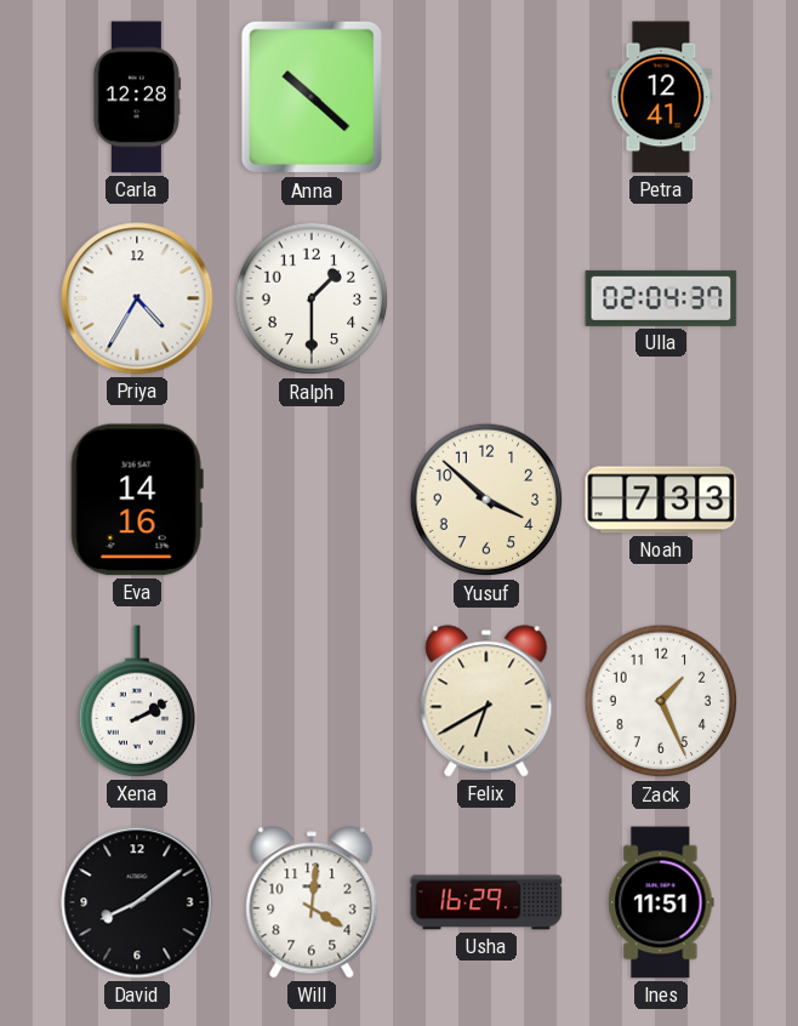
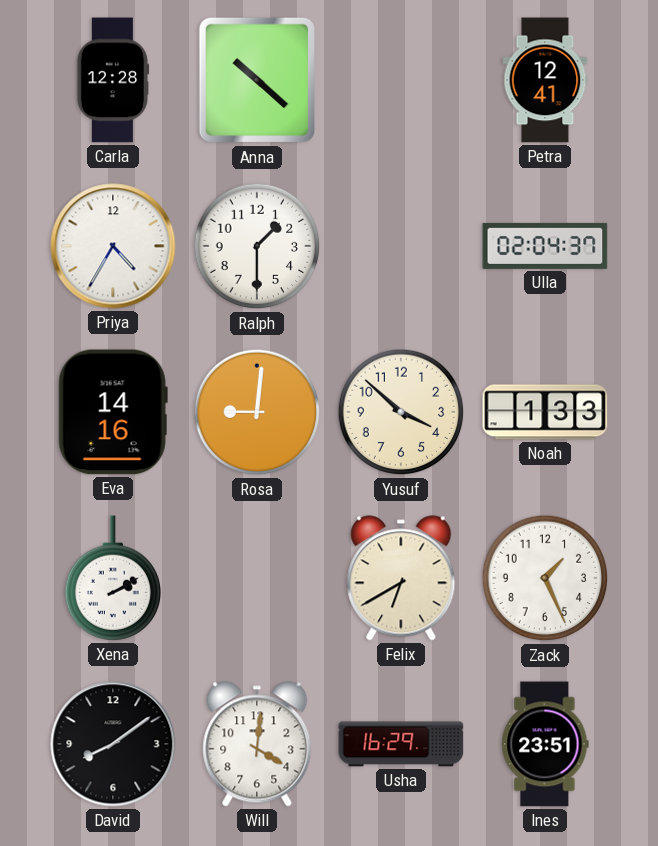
Rosa: none -> 9:01
Noah: 7:33 -> 1:33
Ines: 11:51 -> 23:51
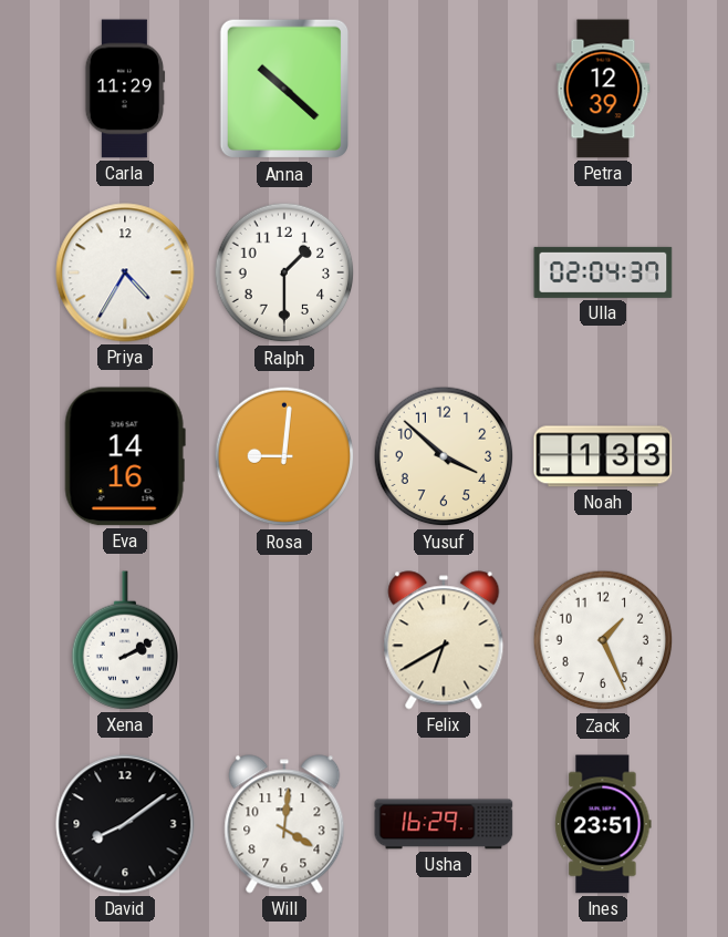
Carla: 12:28 -> 11:29
Petra: 12:41 -> 12:39
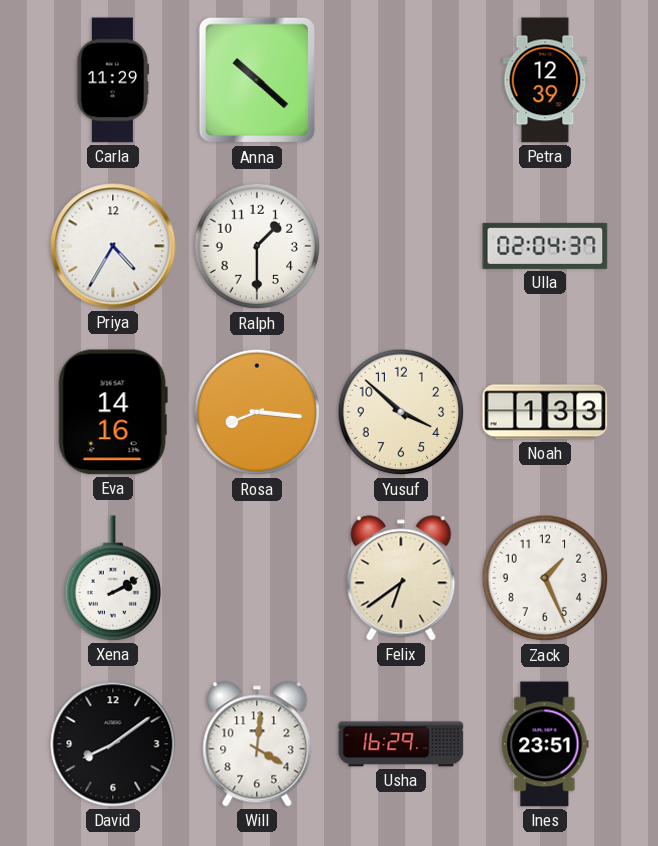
Rosa: 9:01 -> 8:16
Felix: 6:40 -> 6:39
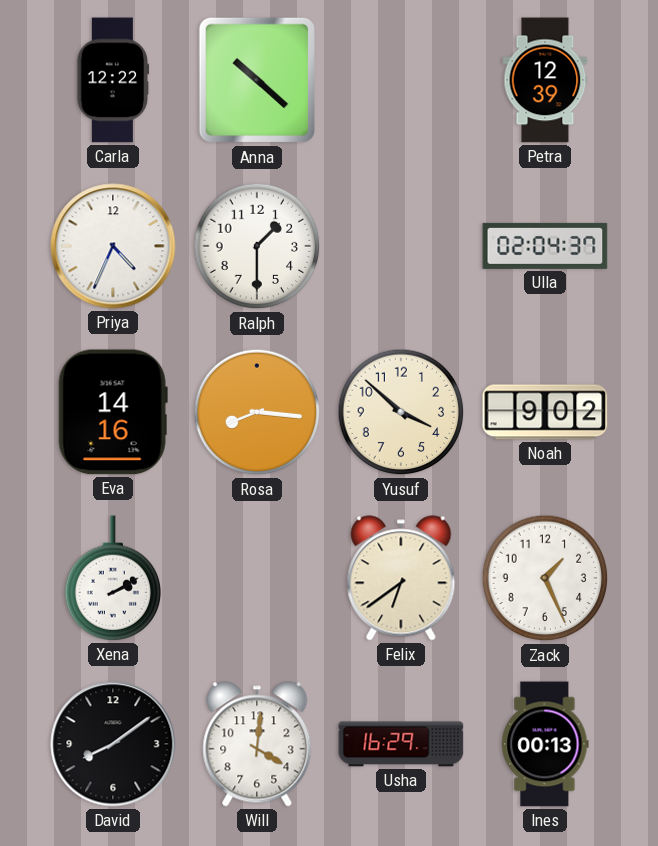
Carla: 11:29 -> 12:22
Priya: 4:35 -> 4:34
Noah: 1:33 -> 9:02
Ines: 23:51 -> 00:13
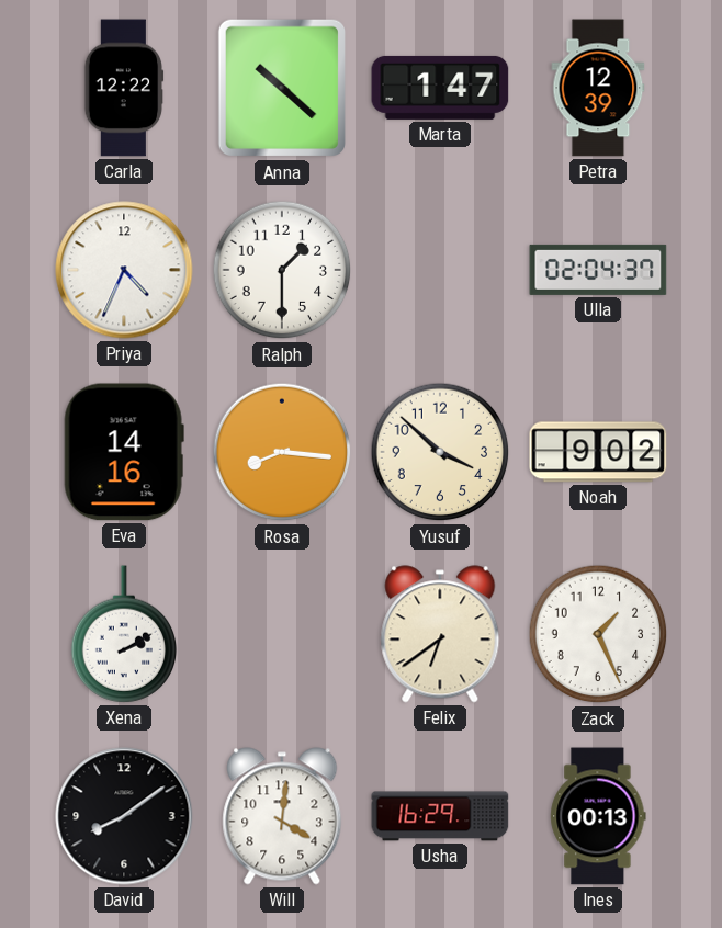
Marta: none -> 1:47
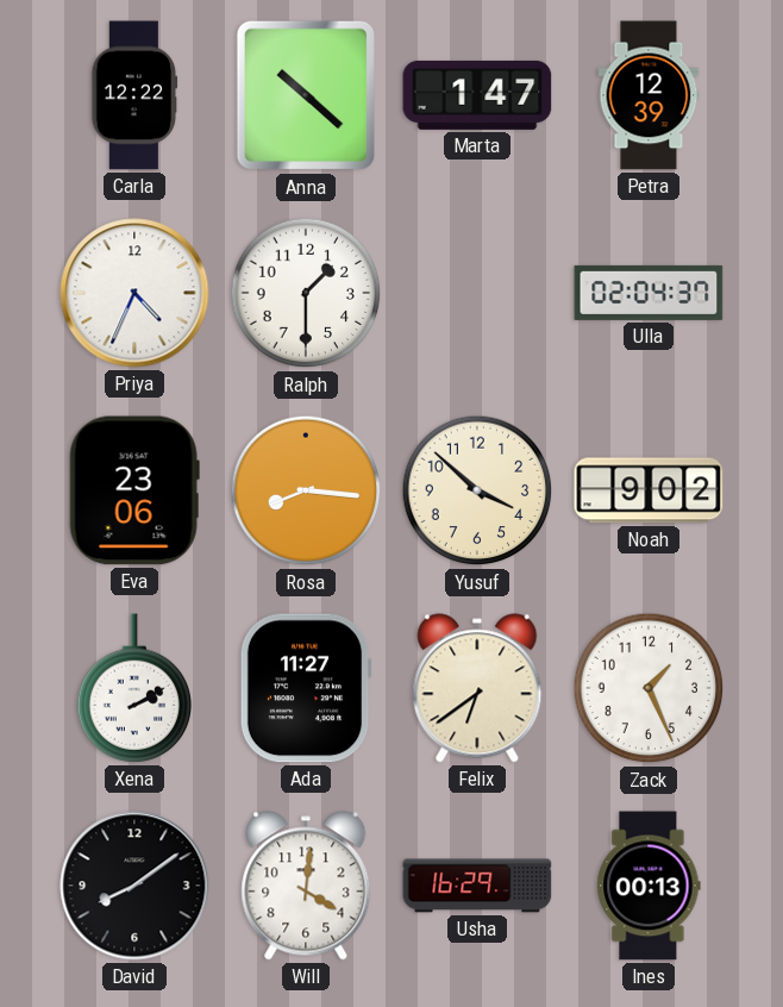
Eva: 14:16 -> 23:06
Ada: none -> 11:27
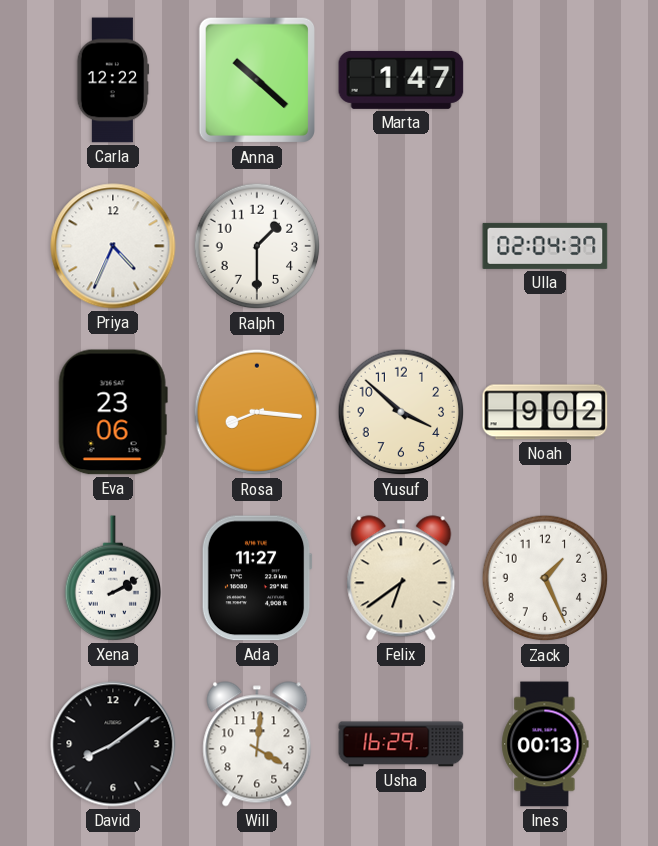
Petra: 12:39 -> none
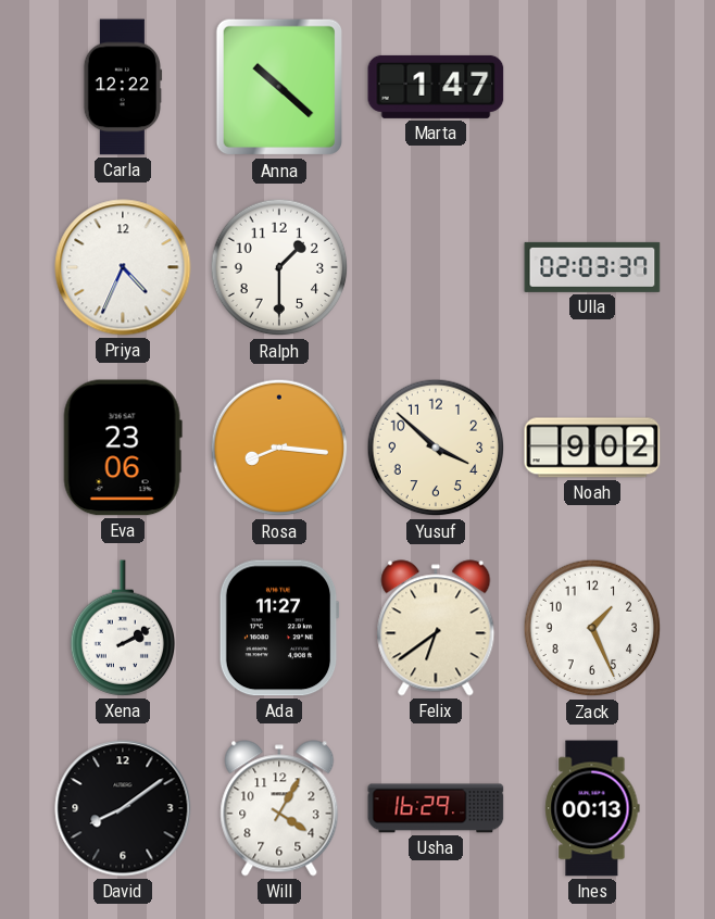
Ulla: 02:04 -> 02:03
Will: 4:01 -> 4:05
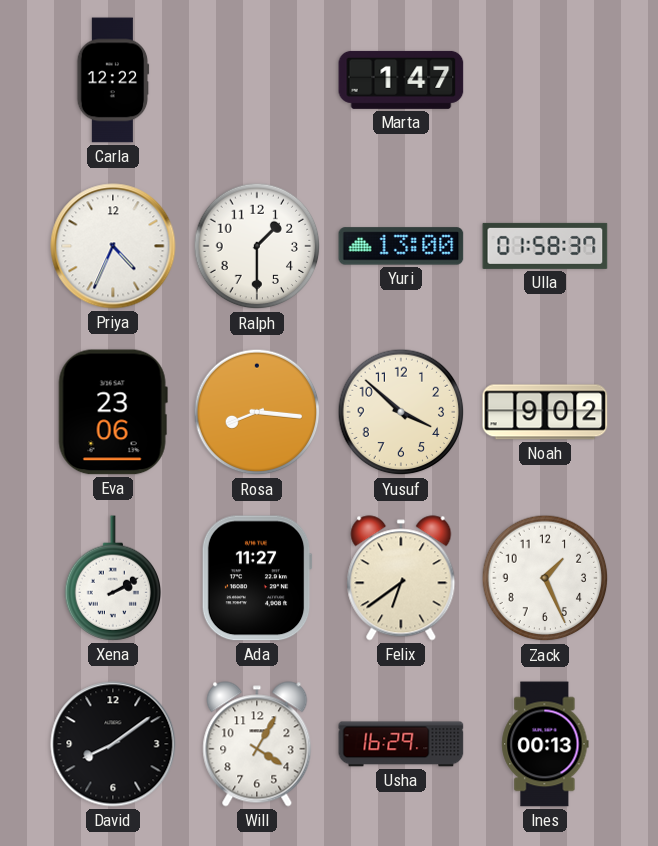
Anna: 10:22 -> none
Yuri: none -> 13:00
Ulla: 02:03 -> 01:58
